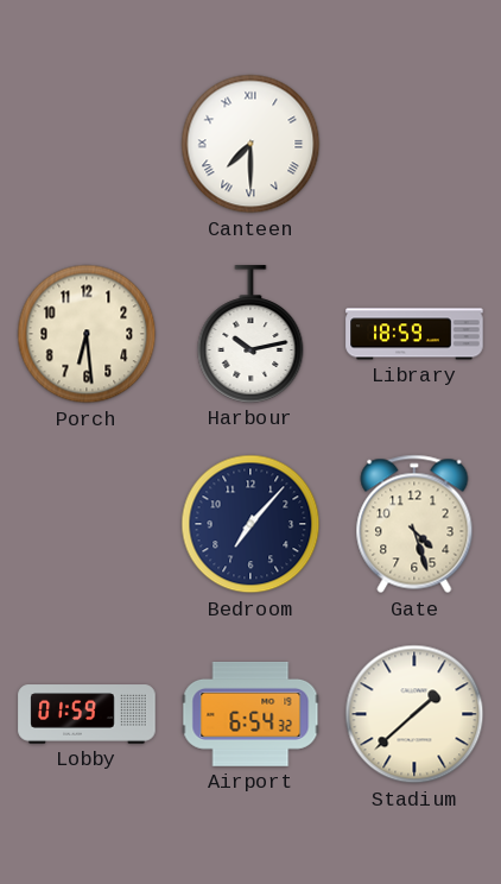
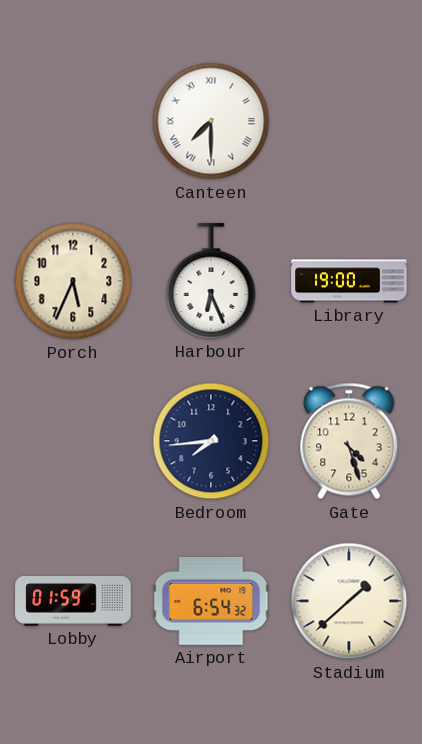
Porch: 6:29 -> 5:34
Harbour: 10:13 -> 6:26
Library: 18:59 -> 19:00
Bedroom: 7:07 -> 7:44
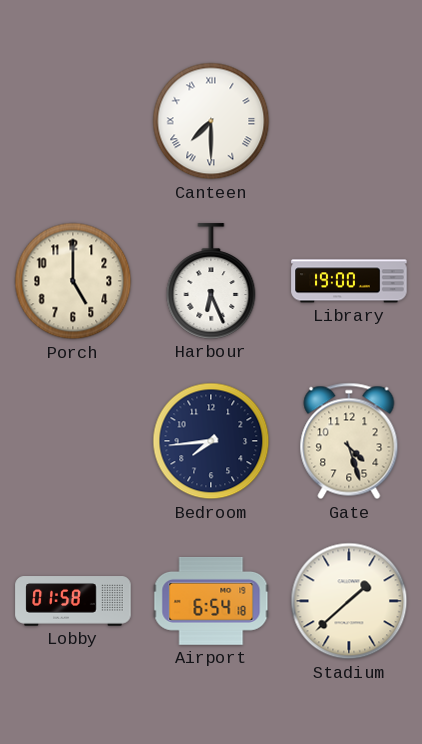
Porch: 5:34 -> 5:00
Lobby: 01:59 -> 01:58
Airport: 6:54:32 -> 6:54:18
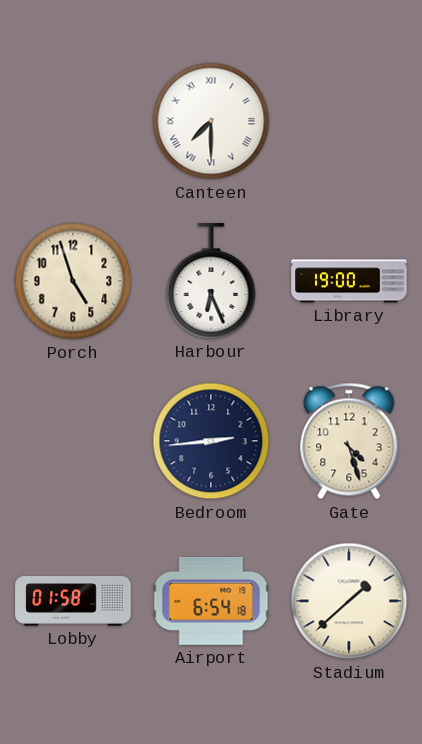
Porch: 5:00 -> 4:57
Bedroom: 7:44 -> 2:44
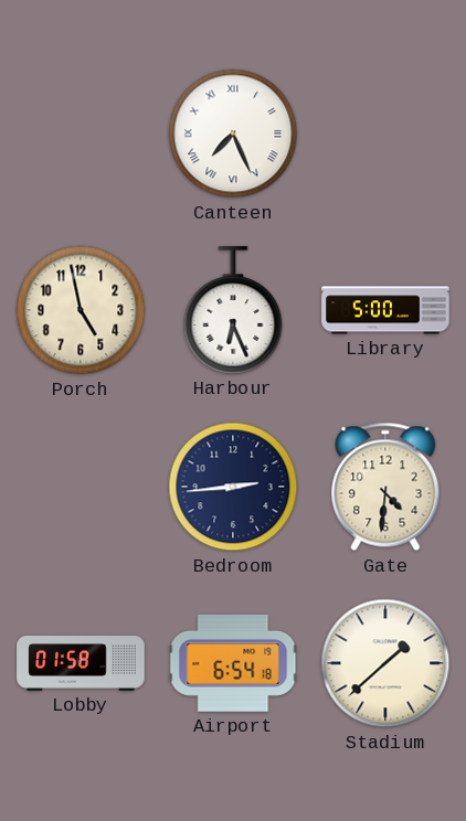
Canteen: 7:30 -> 7:26
Porch: 4:57 -> 4:58
Library: 19:00 -> 5:00
Gate: 4:27 -> 4:31
